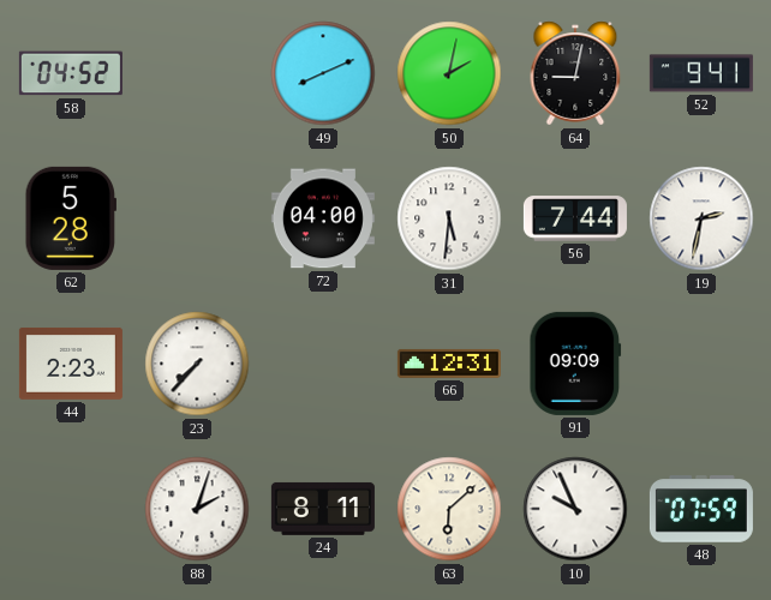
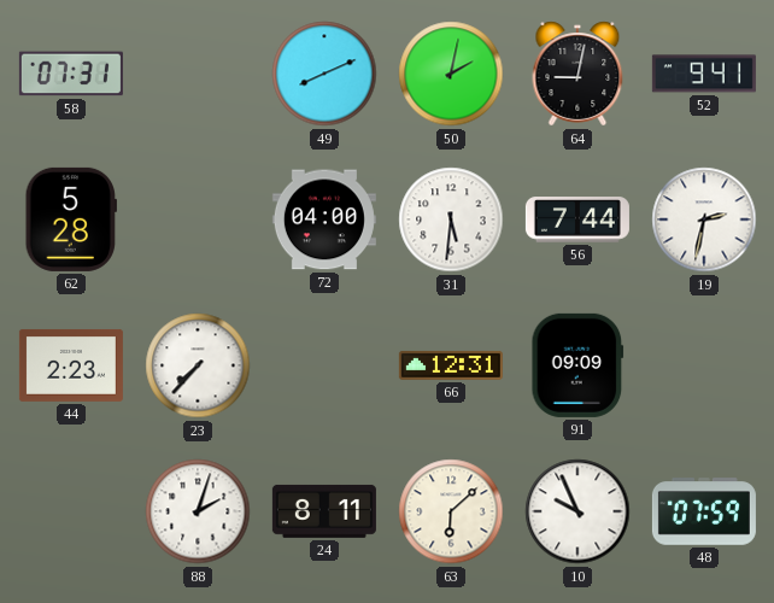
58: 04:52 -> 07:31
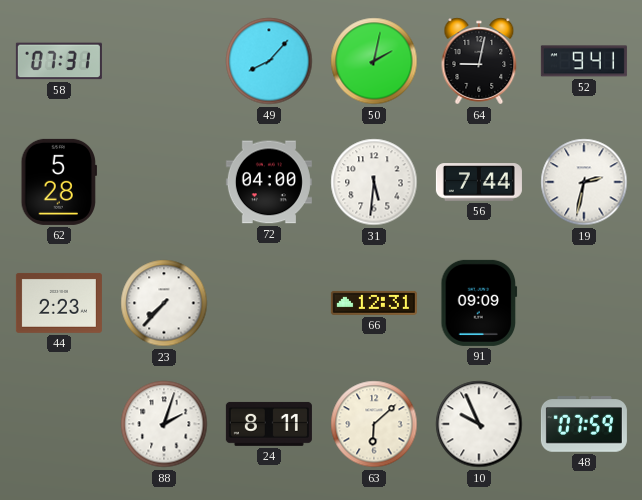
49: 8:11 -> 8:07
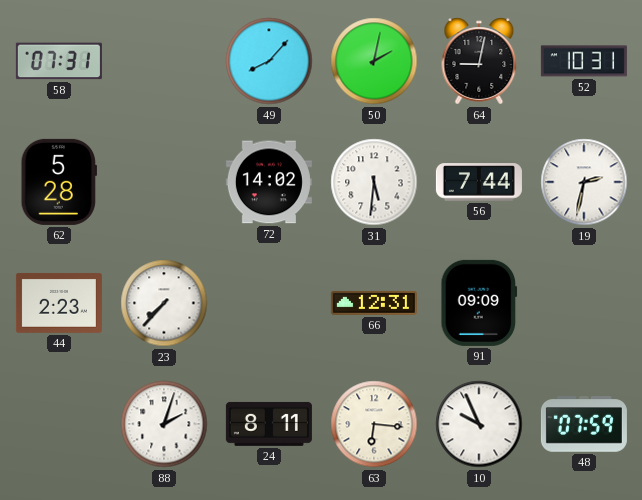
52: 9:41 -> 10:31
72: 04:00 -> 14:02
63: 6:08 -> 6:16
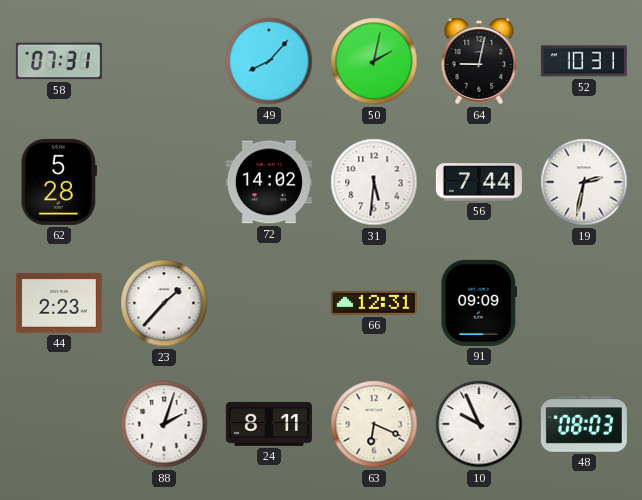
23: 7:37 -> 1:37
63: 6:16 -> 6:19
48: 07:59 -> 08:03
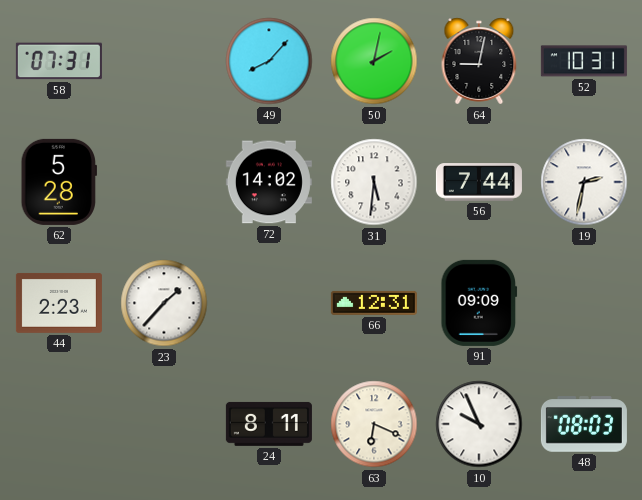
88: 2:03 -> none
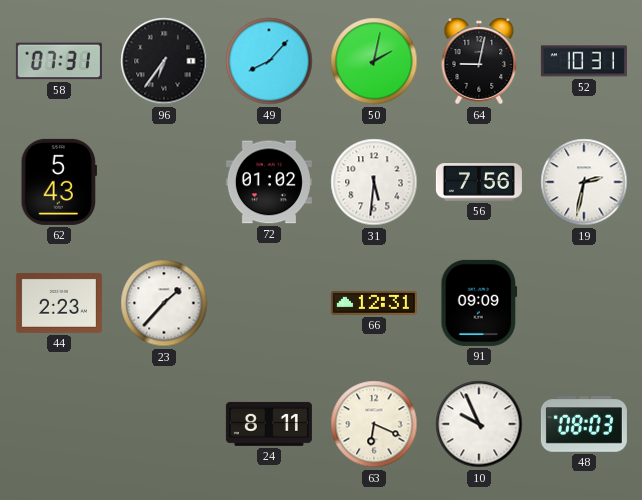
96: none -> 6:36
62: 5:28 -> 5:43
72: 14:02 -> 01:02
56: 7:44 -> 7:56
